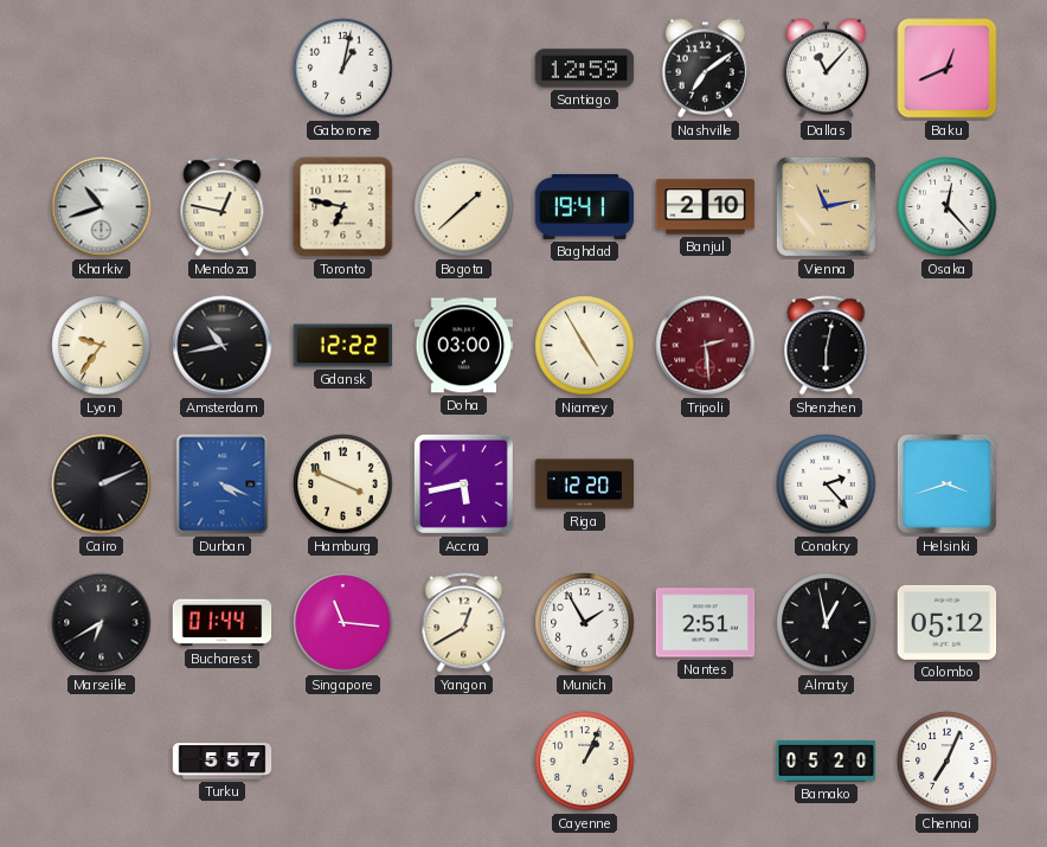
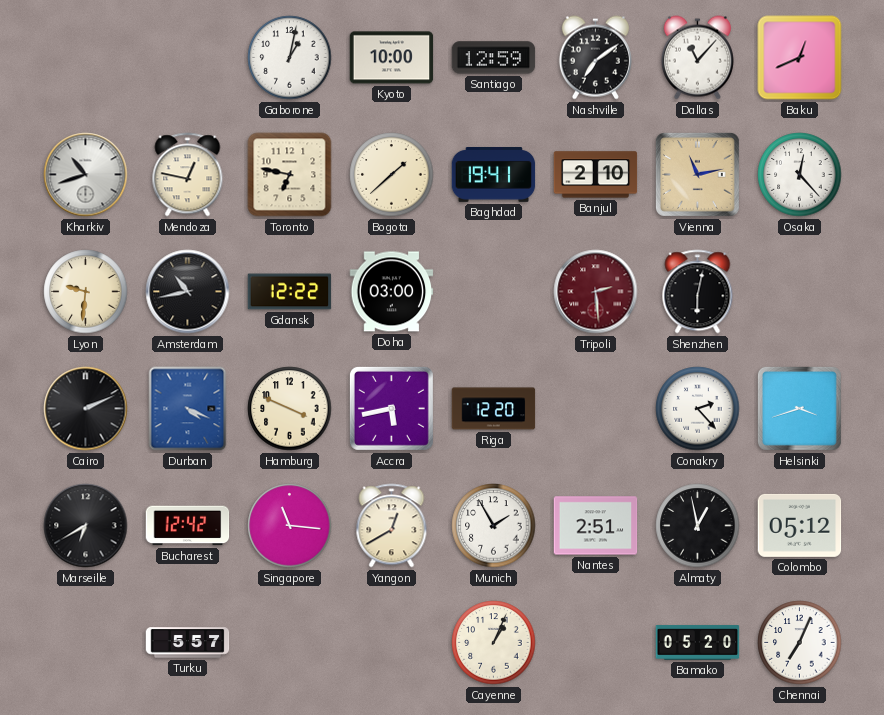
Kyoto: none -> 10:00
Lyon: 9:36 -> 9:31
Niamey: 4:55 -> none
Bucharest: 01:44 -> 12:42
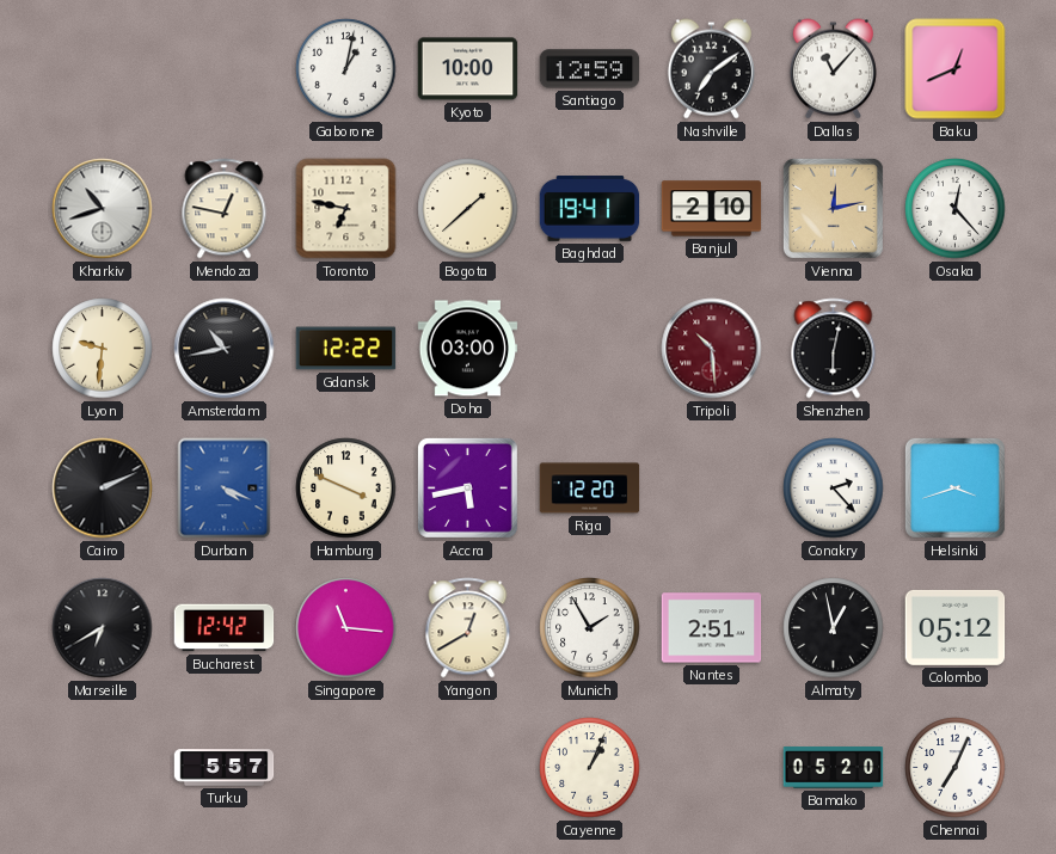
Vienna: 11:13 -> 12:13
Tripoli: 2:29 -> 10:29
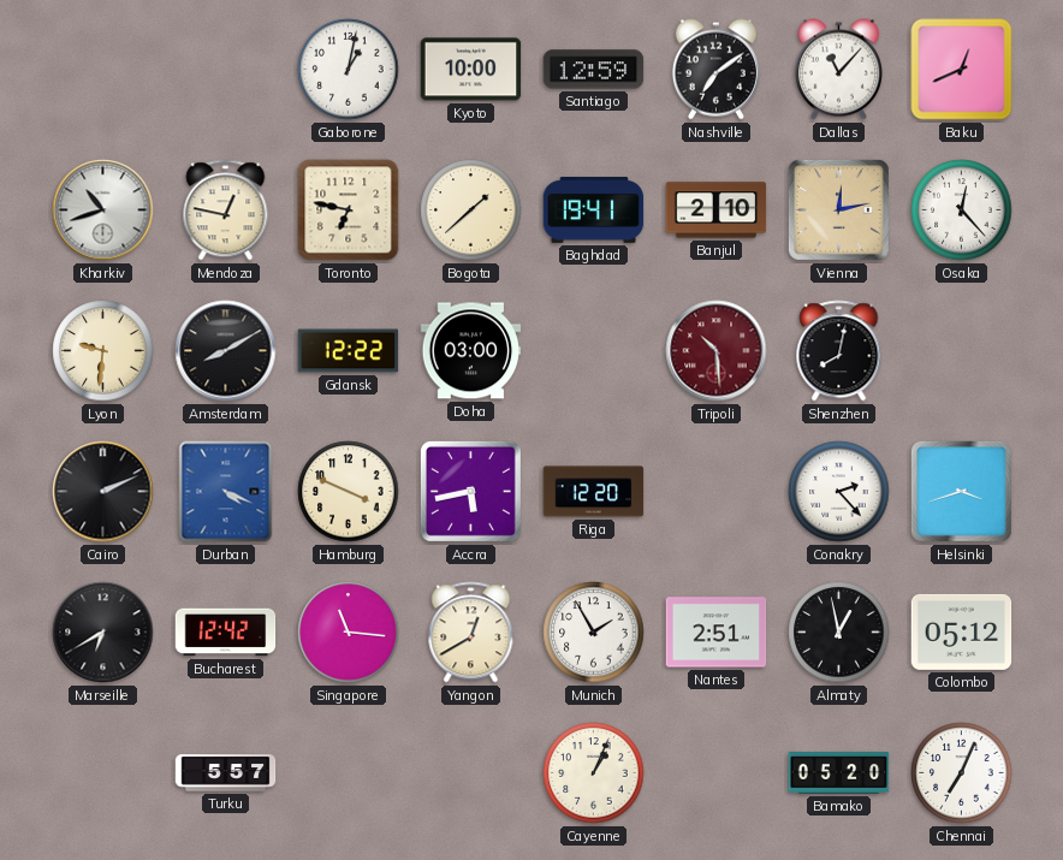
Amsterdam: 10:43 -> 8:10
Shenzhen: 6:02 -> 8:02
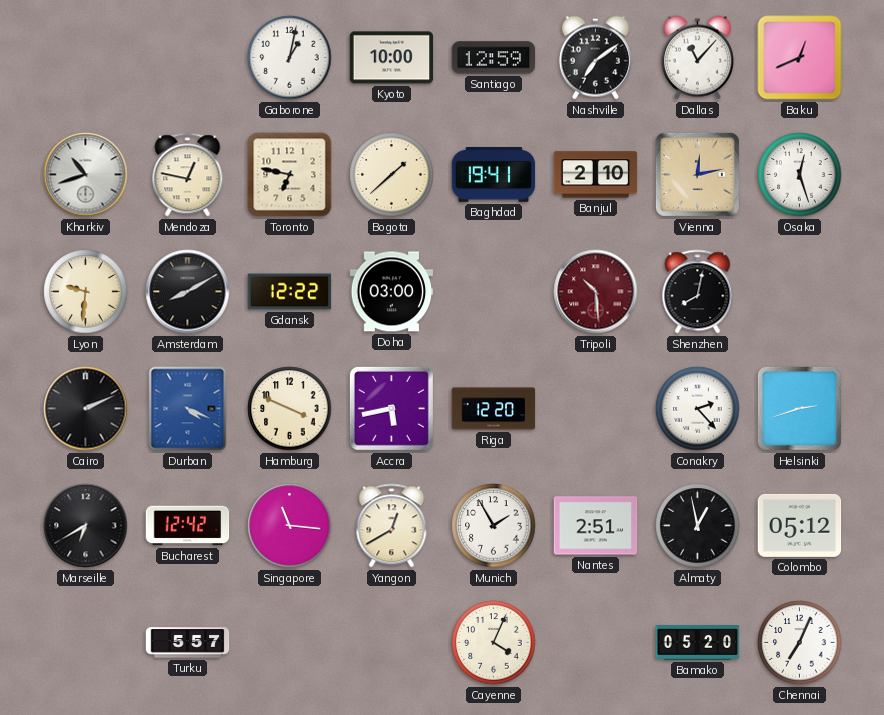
Osaka: 12:23 -> 12:27
Helsinki: 3:42 -> 2:42
Cayenne: 1:04 -> 4:04
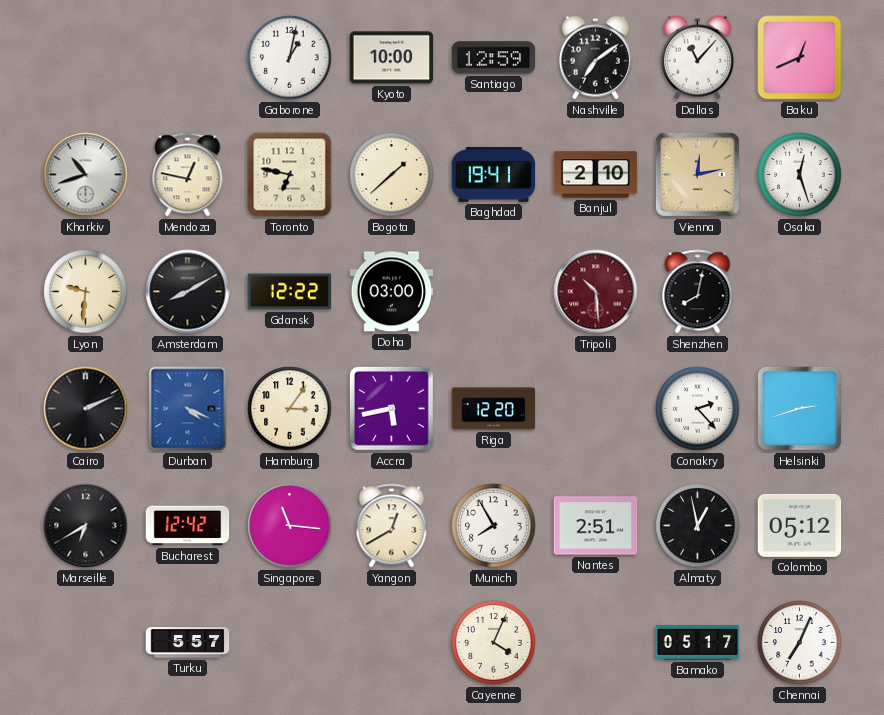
Hamburg: 3:49 -> 3:06
Munich: 1:55 -> 7:55
Bamako: 05:20 -> 05:17
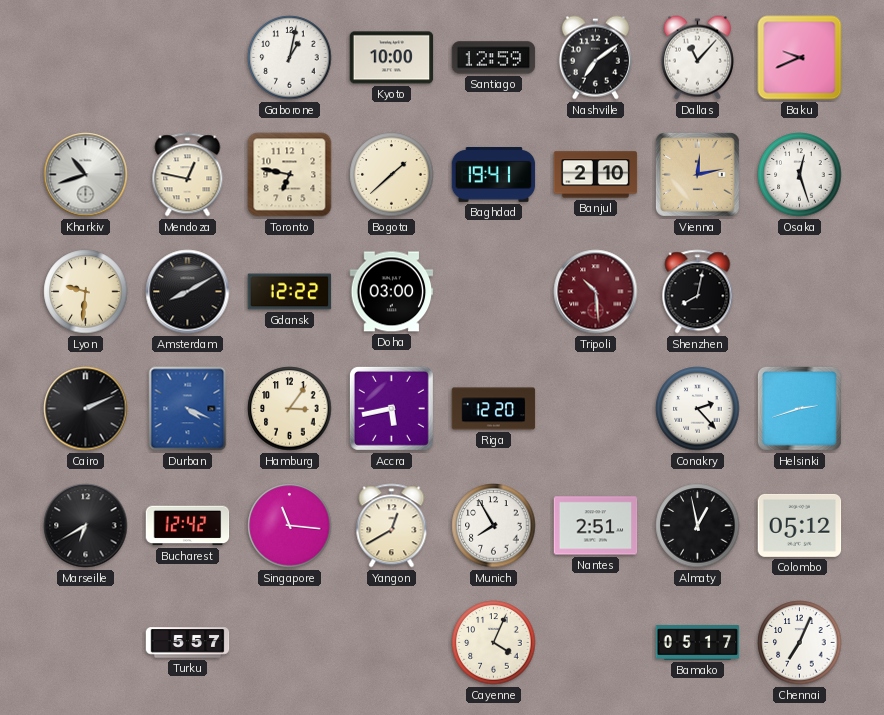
Baku: 12:41 -> 9:41
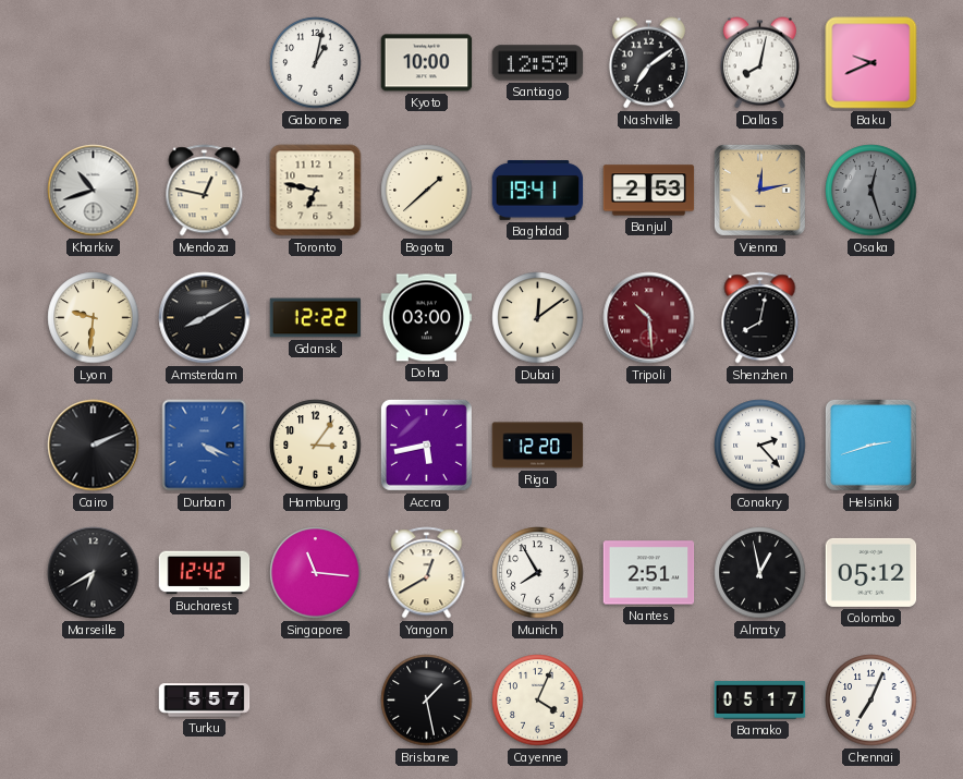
Dallas: 11:07 -> 8:02
Banjul: 2:10 -> 2:53
Osaka dial: white -> grey
Dubai: none -> 12:09
Brisbane: none -> 1:28
